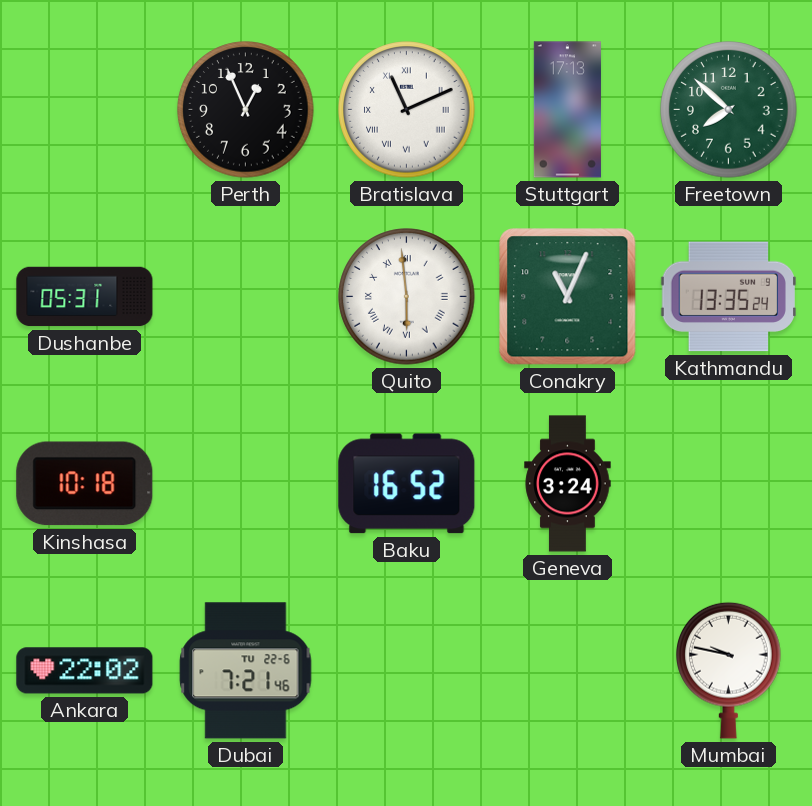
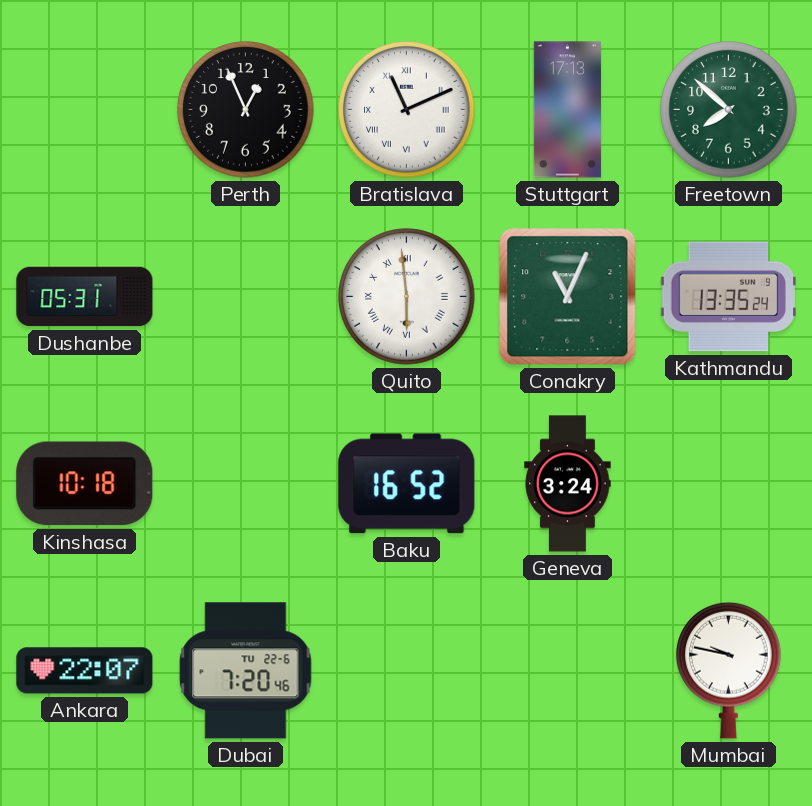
Ankara: 22:02 -> 22:07
Dubai: 7:21 -> 7:20
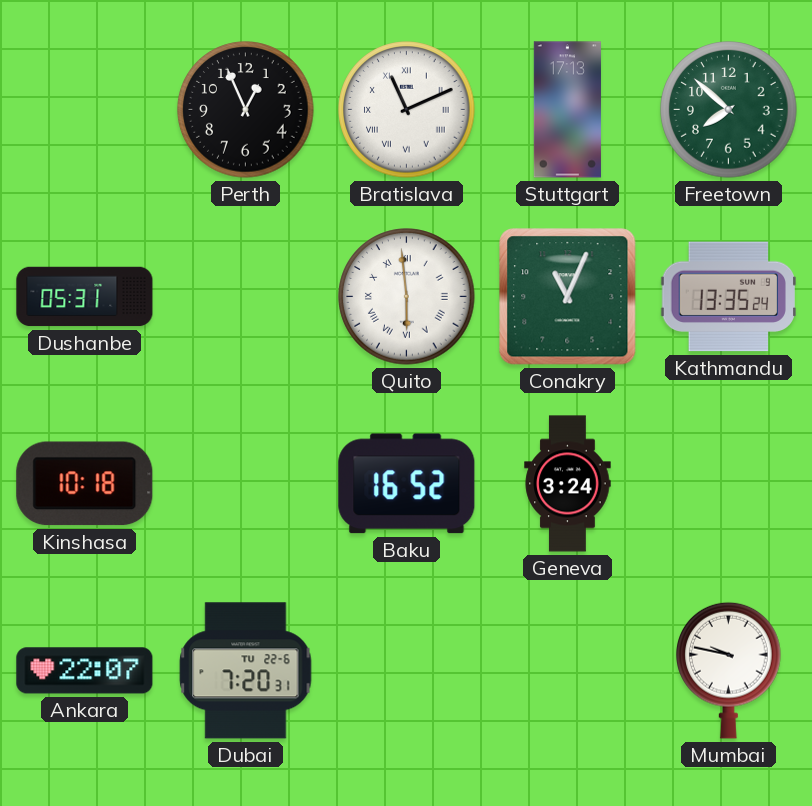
Dubai: 7:20:46 -> 7:20:31
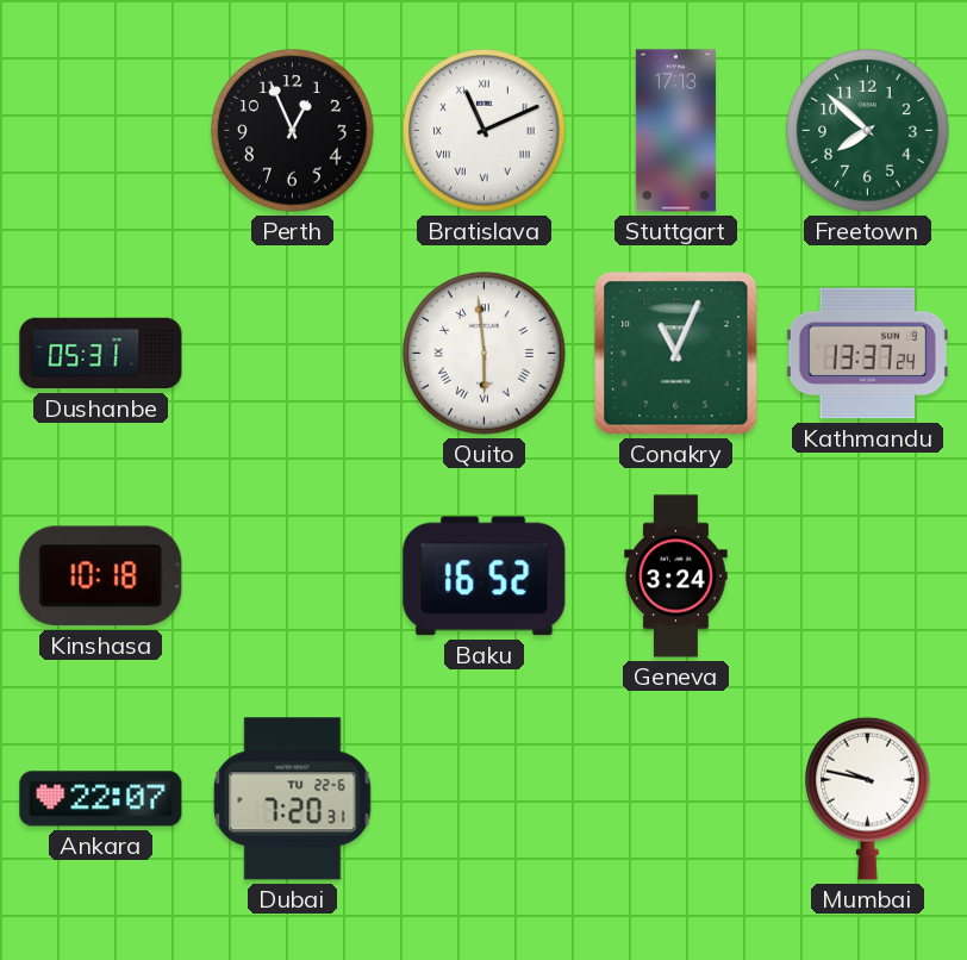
Kathmandu: 13:35 -> 13:37
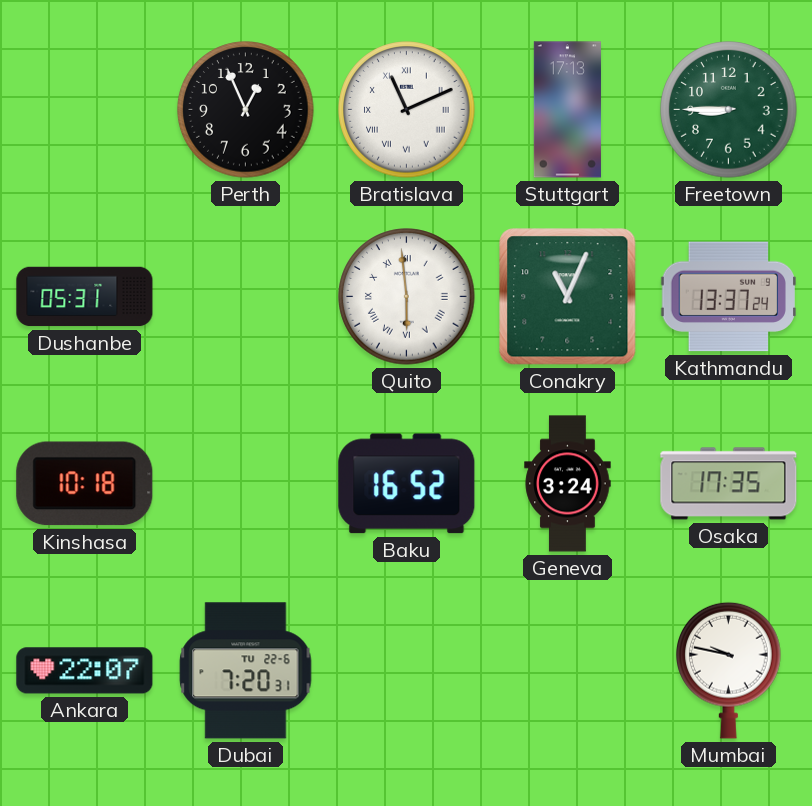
Freetown: 7:52 -> 8:45
Osaka: none -> 17:35
